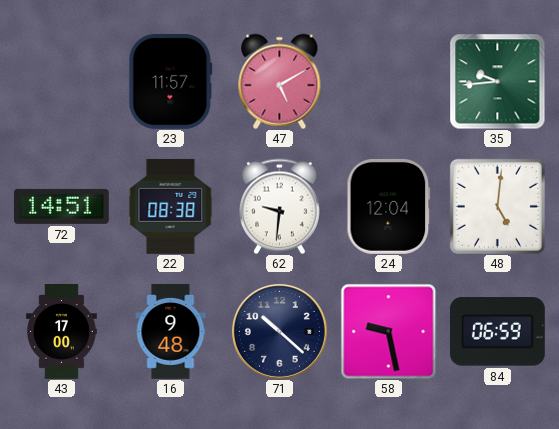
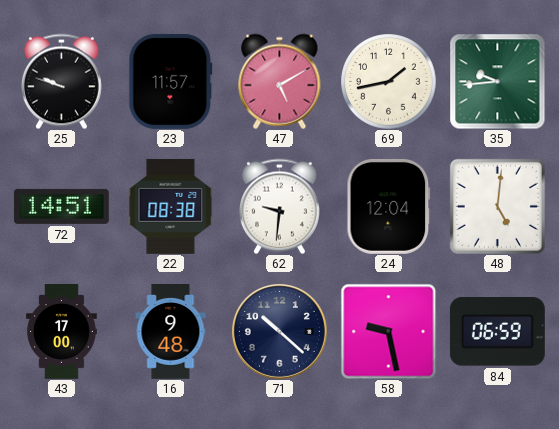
25: none -> 9:48
69: none -> 1:43
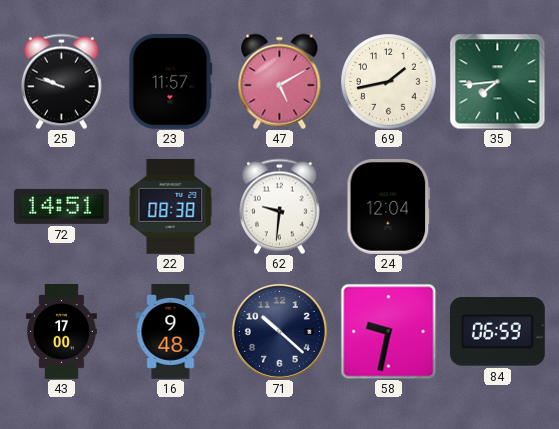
35: 9:44 -> 7:44
48: 5:01 -> none
58: 9:28 -> 9:32
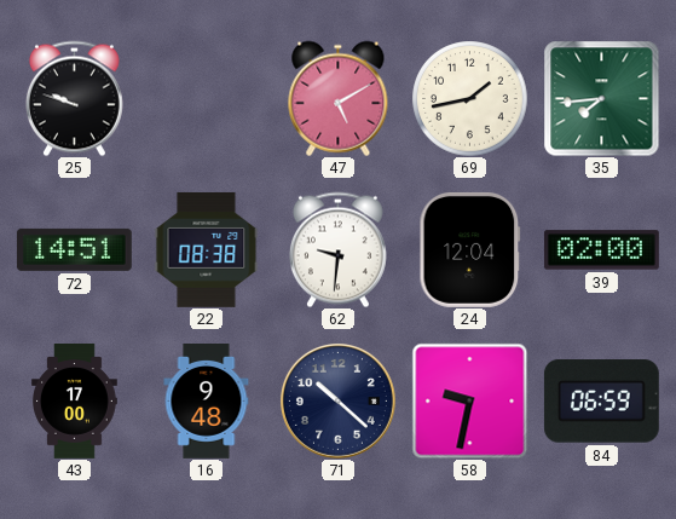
23: 11:57 -> none
39: none -> 02:00
